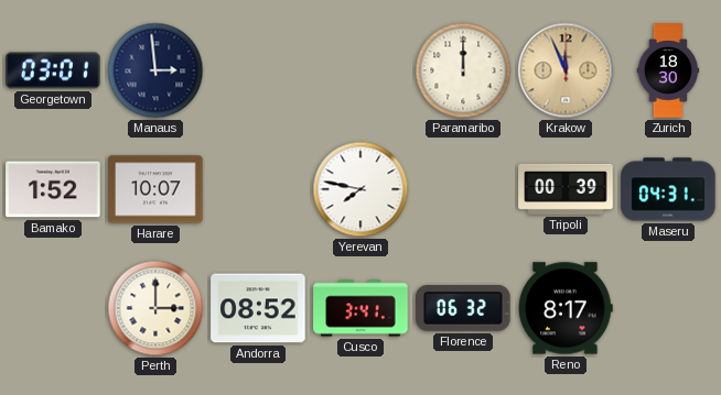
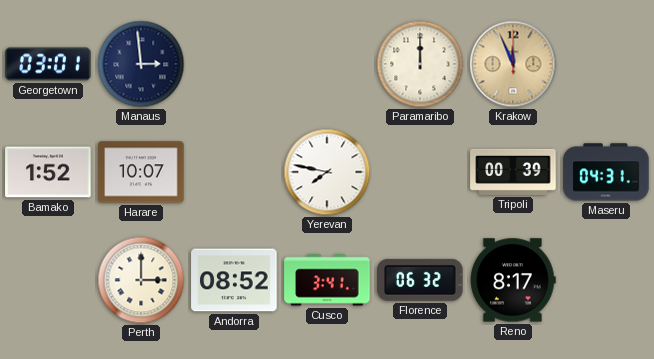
Zurich: 18:30 -> none
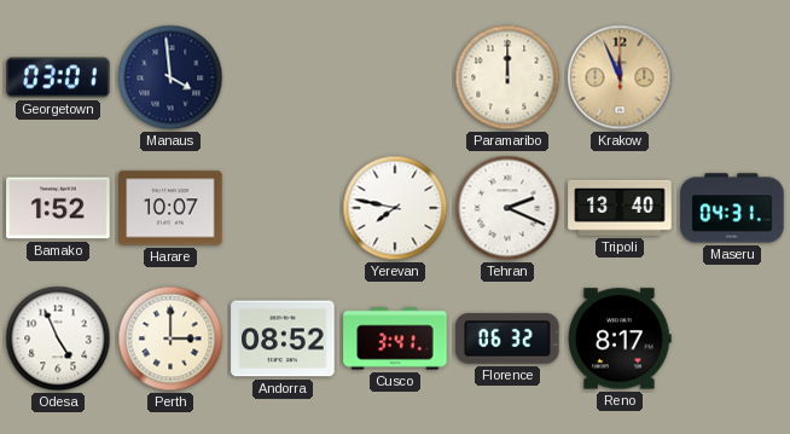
Manaus: 2:59 -> 3:59
Tehran: none -> 2:19
Tripoli: 00:39 -> 13:40
Odesa: none -> 4:56
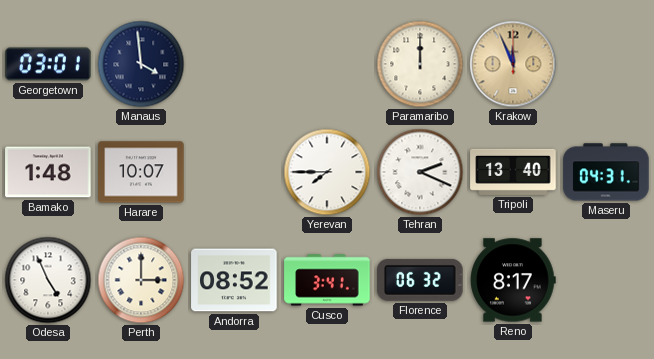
Bamako: 1:52 -> 1:48
Yerevan: 7:47 -> 7:45
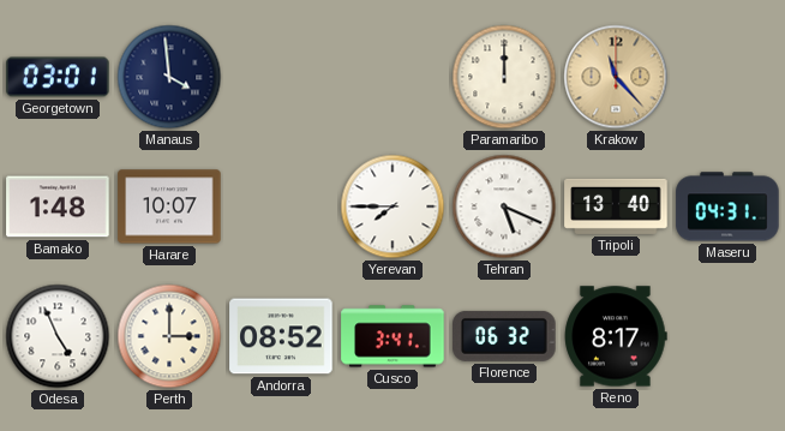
Krakow: 11:56 -> 11:23
Tehran: 2:19 -> 5:19
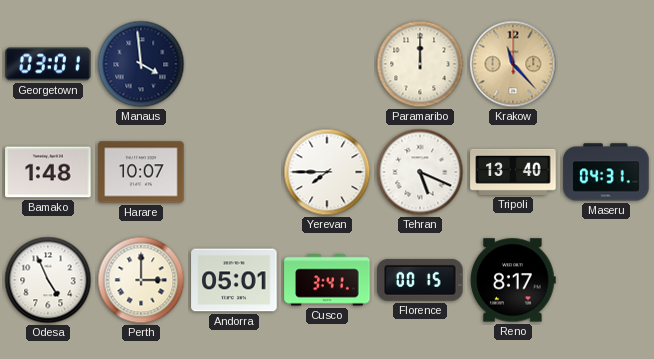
Andorra: 08:52 -> 05:01
Florence: 06:32 -> 00:15
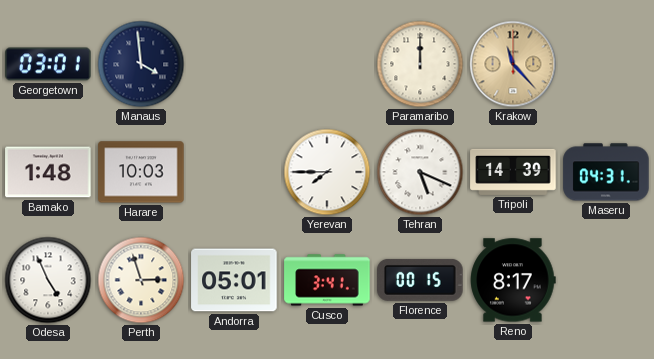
Harare: 10:07 -> 10:03
Tripoli: 13:40 -> 14:39
Perth: 3:00 -> 2:57
